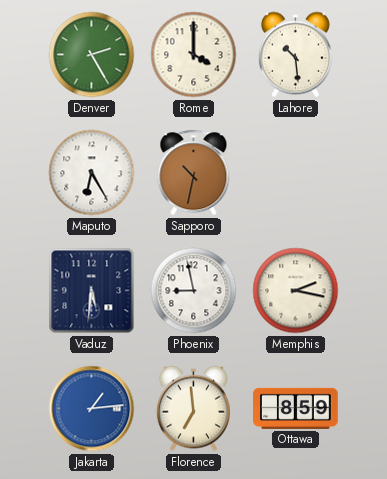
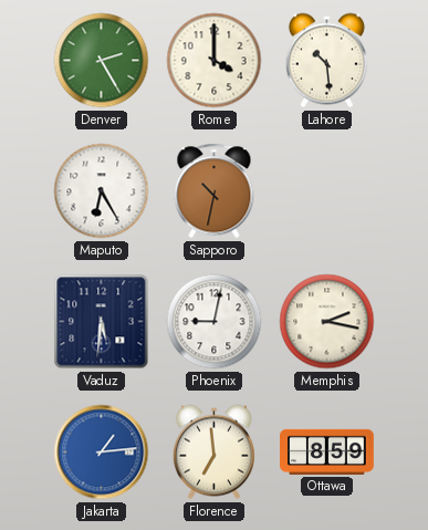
Phoenix: 8:58 -> 9:02
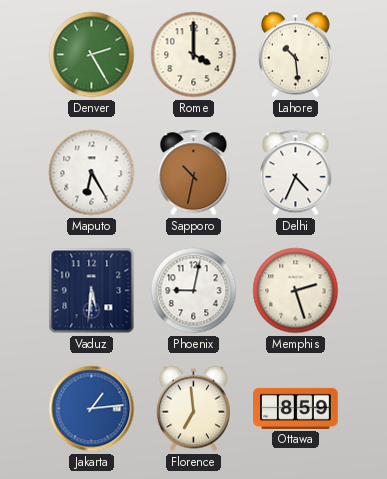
Delhi: none -> 4:34
Memphis: 2:17 -> 2:27
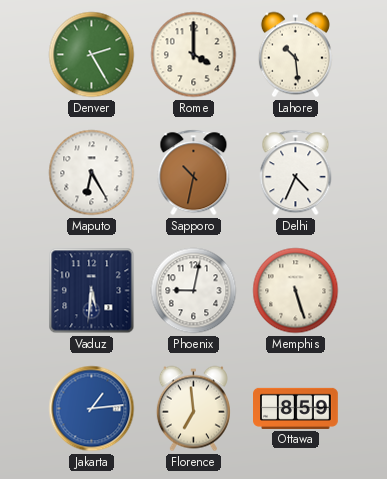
Memphis: 2:27 -> 5:27
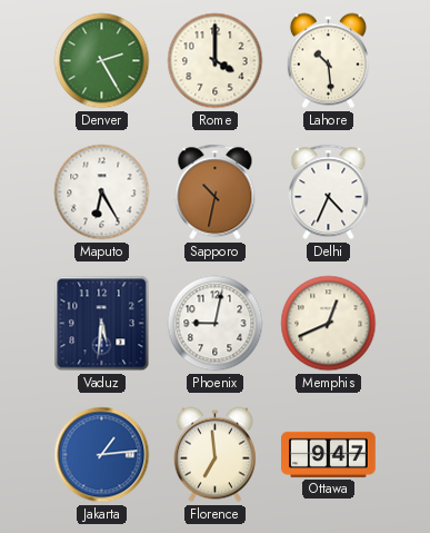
Memphis: 5:27 -> 12:41
Ottawa: 8:59 -> 9:47
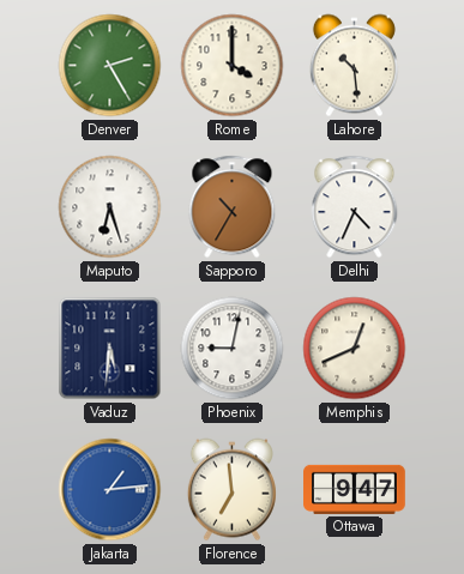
Maputo: 6:25 -> 6:27
Sapporo: 10:32 -> 10:35
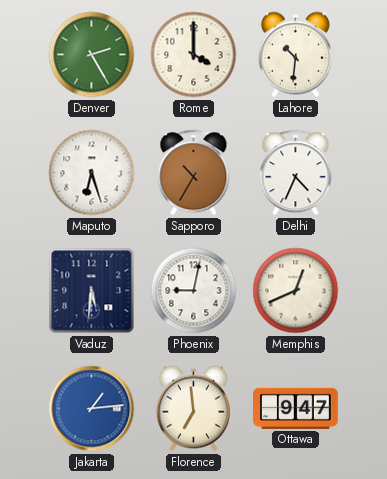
Lahore: 10:29 -> 10:31
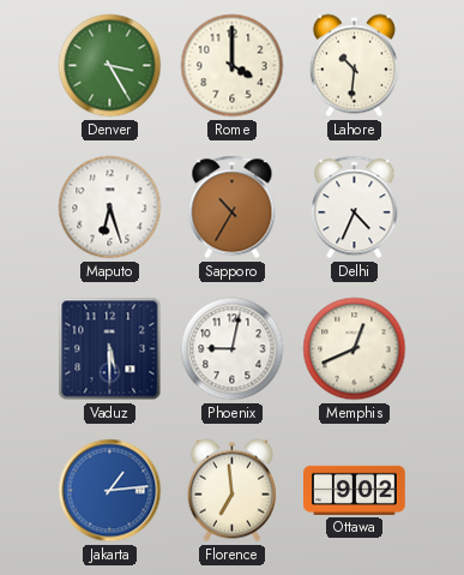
Denver: 2:25 -> 3:25
Vaduz: 5:31 -> 5:30
Ottawa: 9:47 -> 9:02
